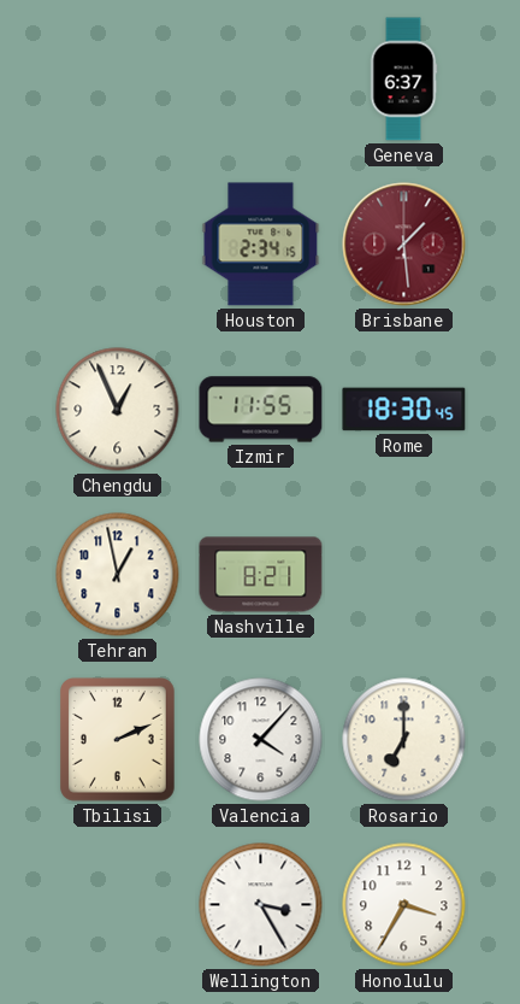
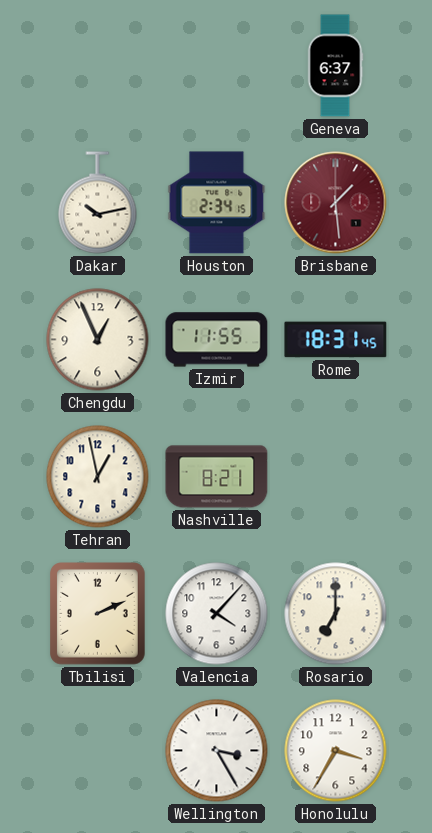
Dakar: none -> 10:13
Rome: 18:30 -> 18:31
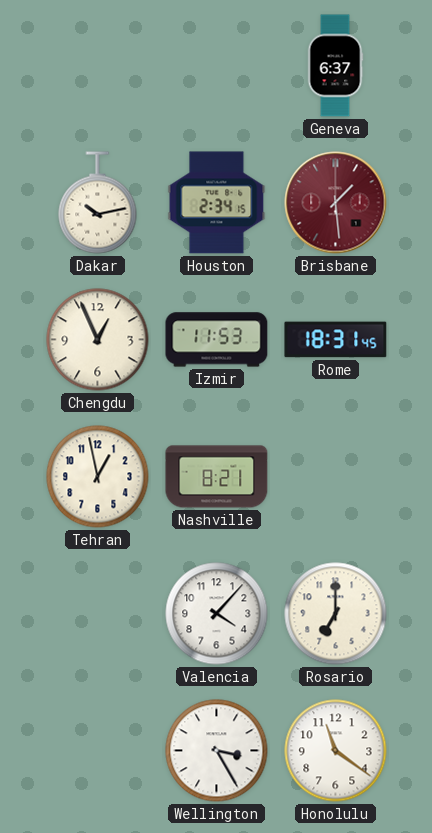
Izmir: 11:55 -> 11:53
Tbilisi: 2:11 -> none
Honolulu: 3:35 -> 11:21
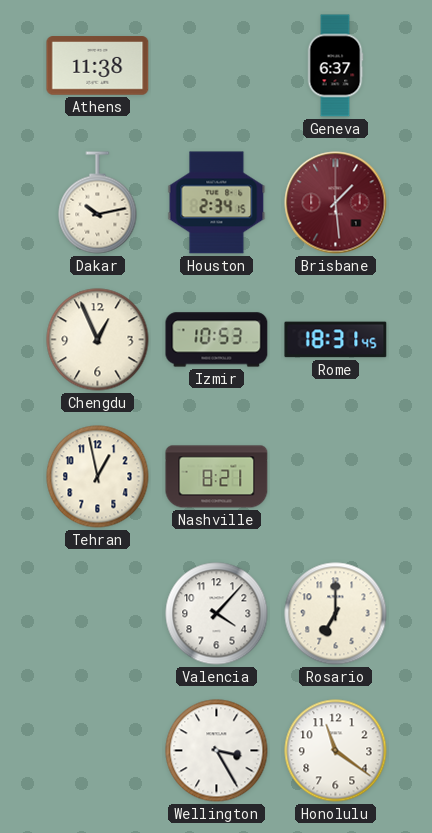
Athens: none -> 11:38
Izmir: 11:53 -> 10:53
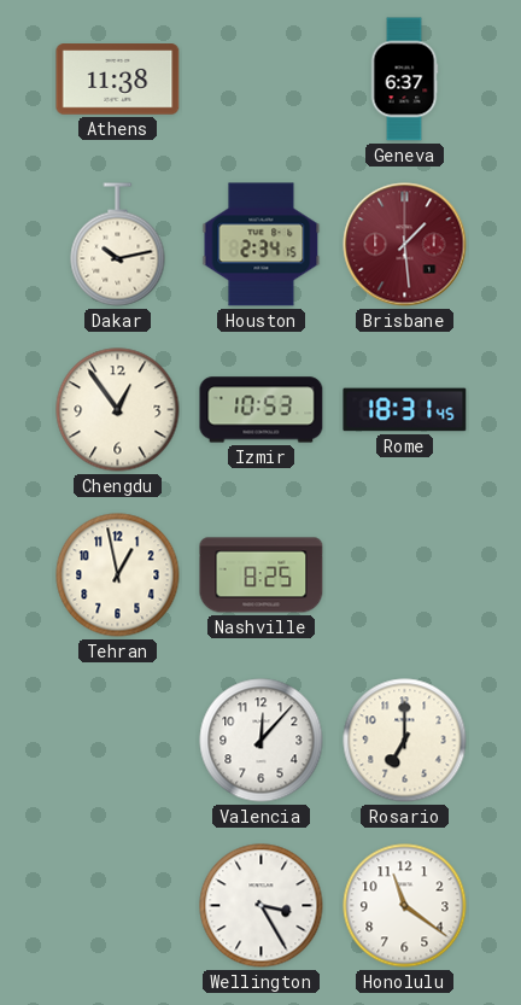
Chengdu: 12:56 -> 12:54
Nashville: 8:21 -> 8:25
Valencia: 4:07 -> 12:07
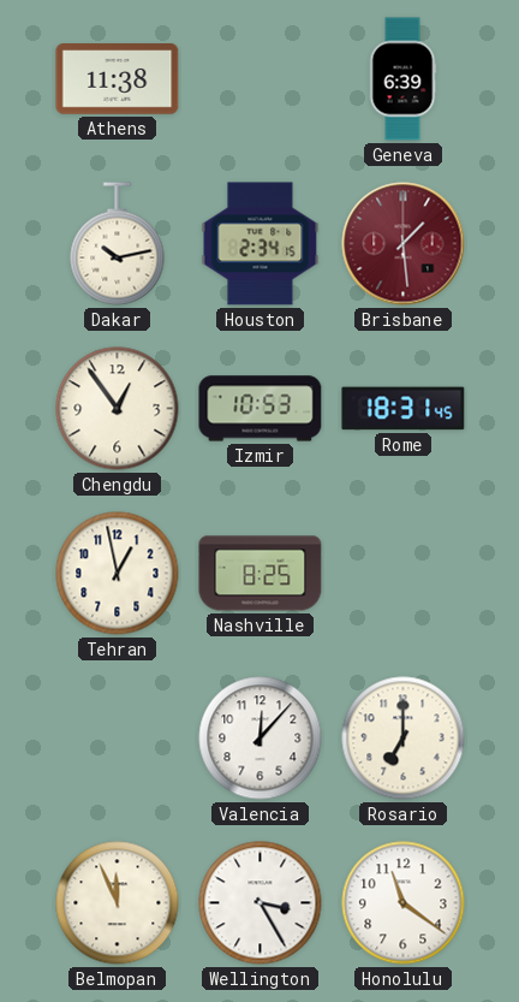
Geneva: 6:37 -> 6:39
Belmopan: none -> 11:56
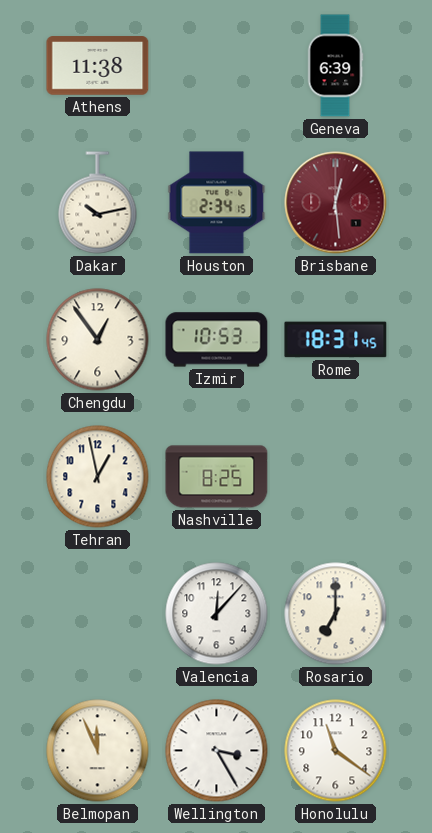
Brisbane: 1:29 -> 12:29
